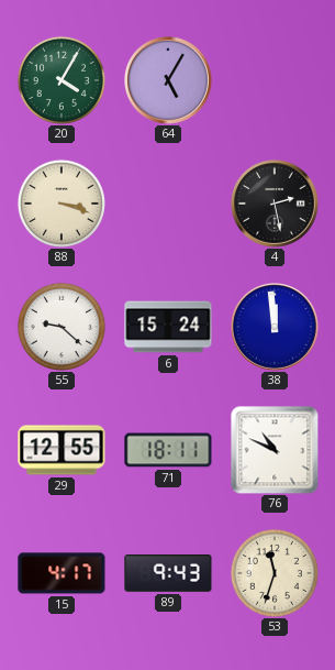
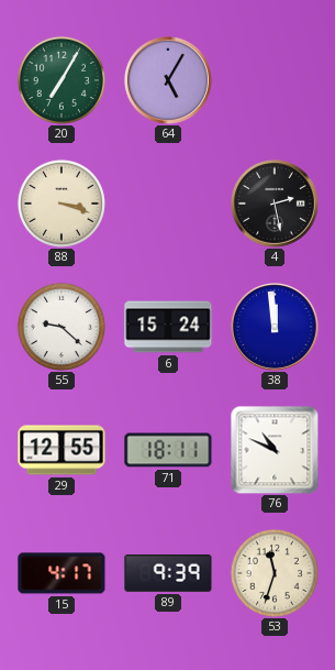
20: 4:05 -> 7:05
89: 9:43 -> 9:39
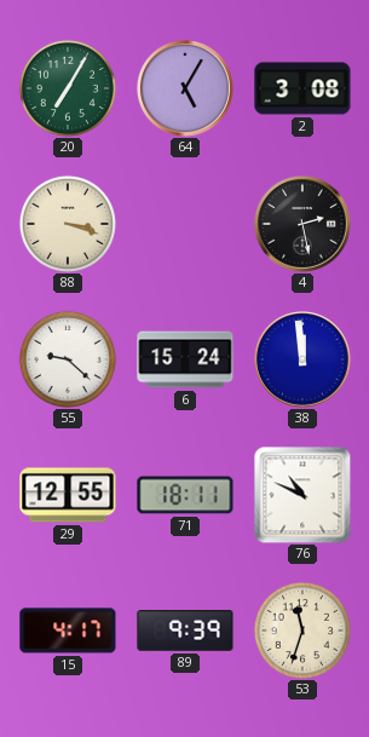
2: none -> 3:08
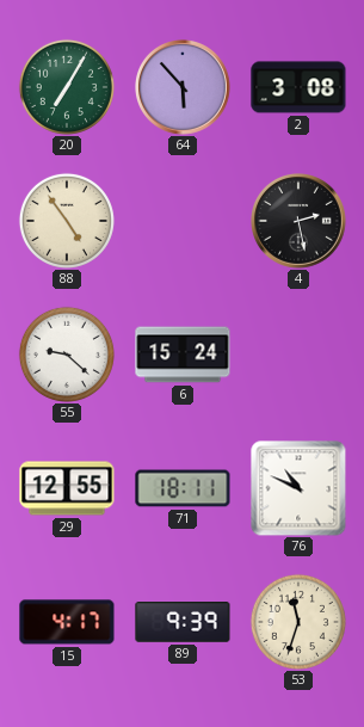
64: 5:05 -> 5:53
88: 3:18 -> 4:54
38: 11:59 -> none
